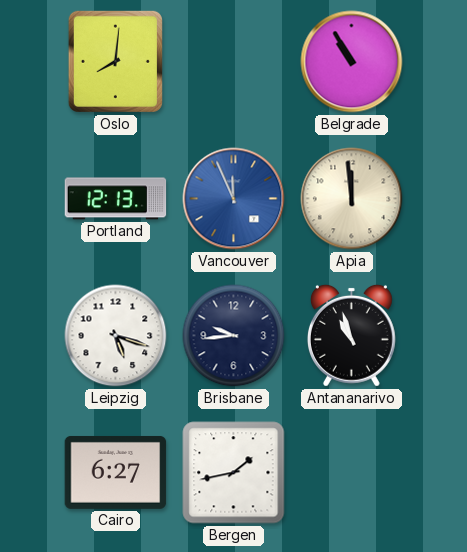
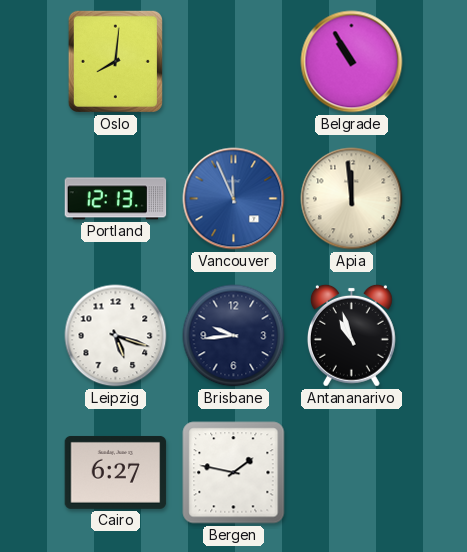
Bergen: 1:43 -> 1:47
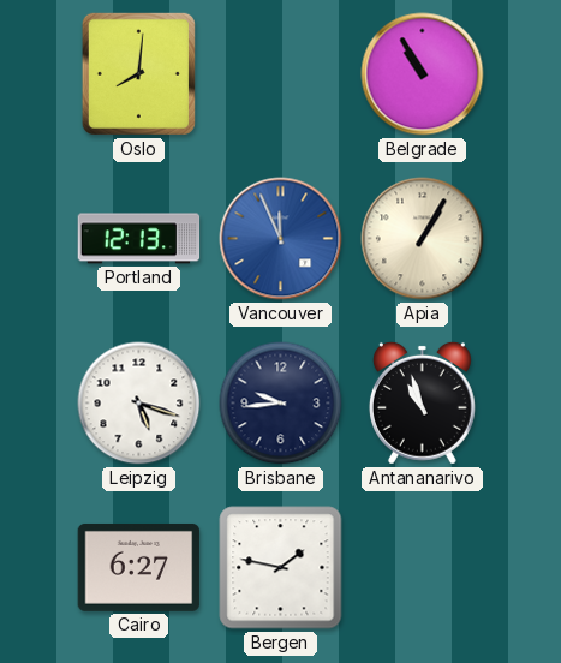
Apia: 11:59 -> 1:05
